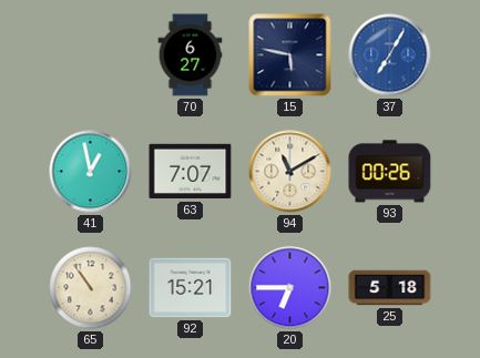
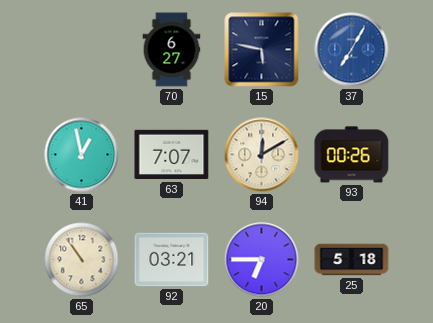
94: 11:10 -> 12:10
92: 15:21 -> 03:21
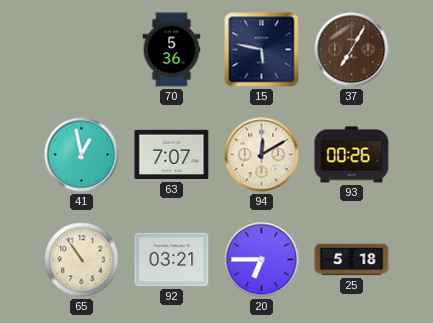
70: 6:27 -> 5:36
37 dial: blue -> brown
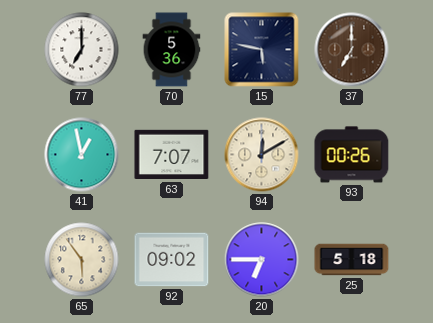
77: none -> 7:00
37: 7:05 -> 7:00
65: 10:54 -> 5:54
92: 03:21 -> 09:02
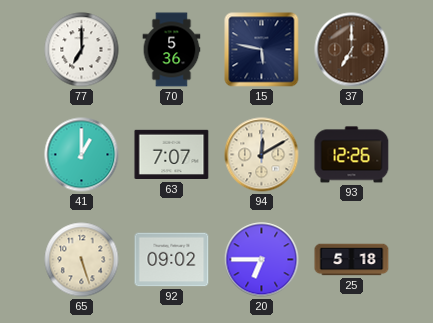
41: 12:58 -> 1:00
93: 00:26 -> 12:26
65: 5:54 -> 5:27
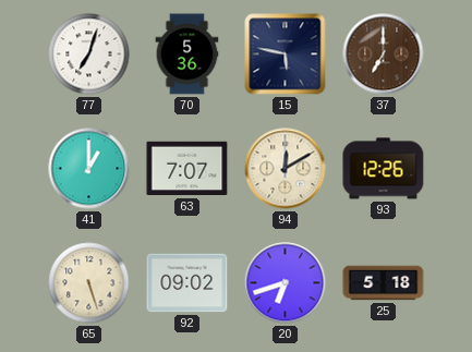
77: 7:00 -> 7:03
20: 6:45 -> 6:42
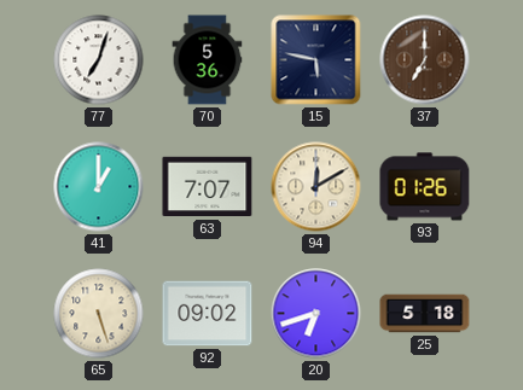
93: 12:26 -> 01:26
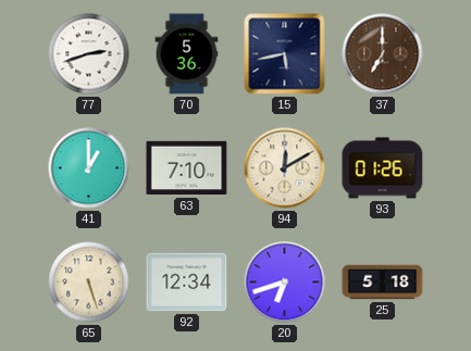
77: 7:03 -> 2:42
15: 5:47 -> 5:43
63: 7:07 -> 7:10
92: 09:02 -> 12:34
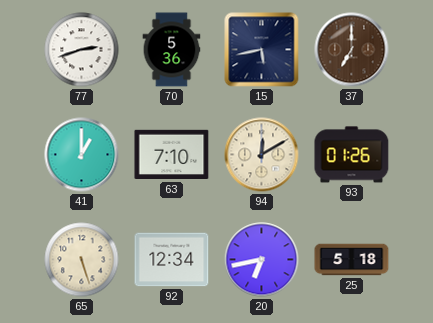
20: 6:42 -> 6:43
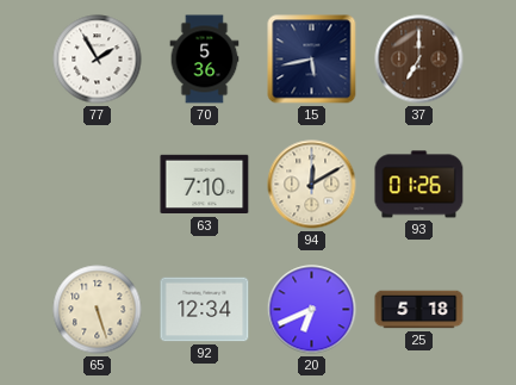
77: 2:42 -> 1:55
41: 1:00 -> none
20: 6:43 -> 6:41
